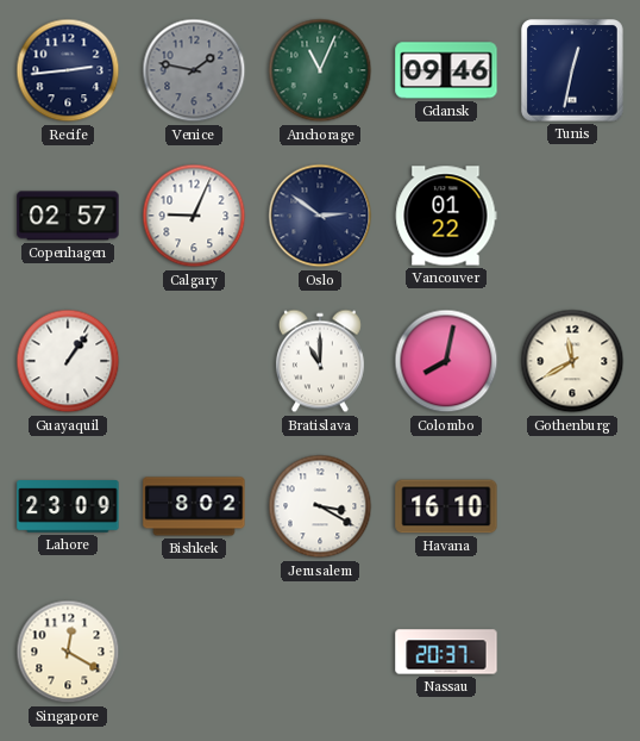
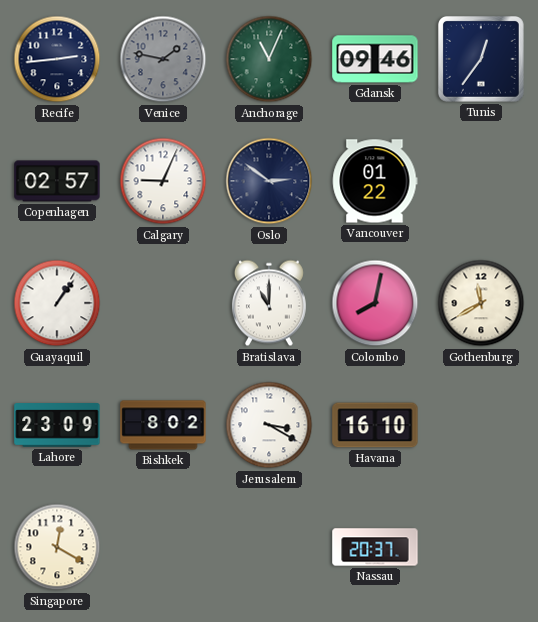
Tunis: 12:32 -> 12:36
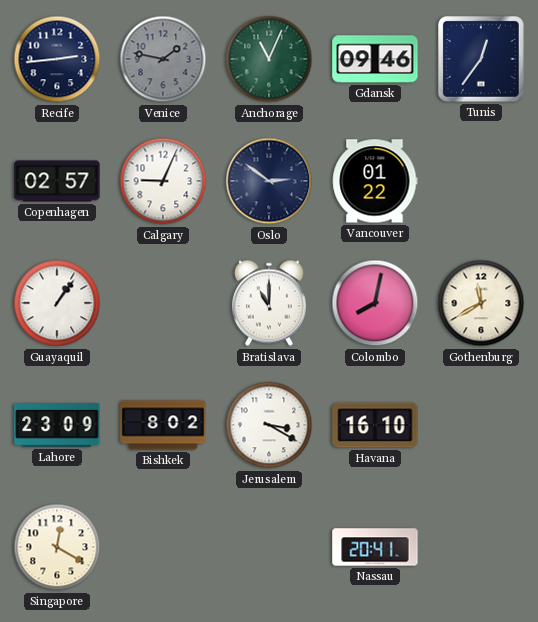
Nassau: 20:37 -> 20:41
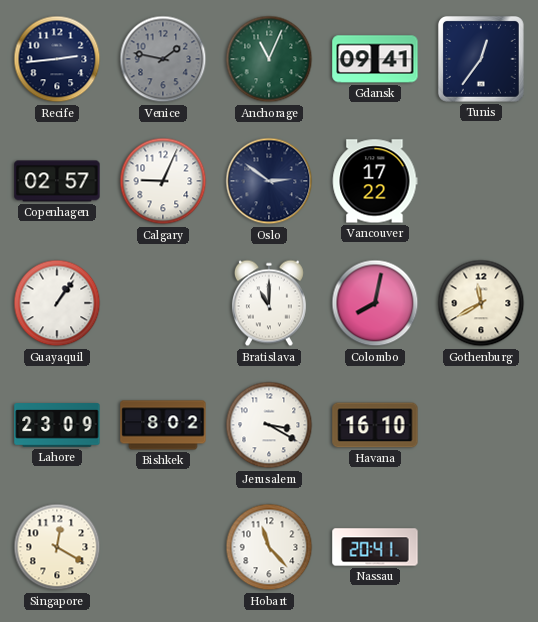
Gdansk: 09:46 -> 09:41
Vancouver: 01:22 -> 17:22
Hobart: none -> 11:23
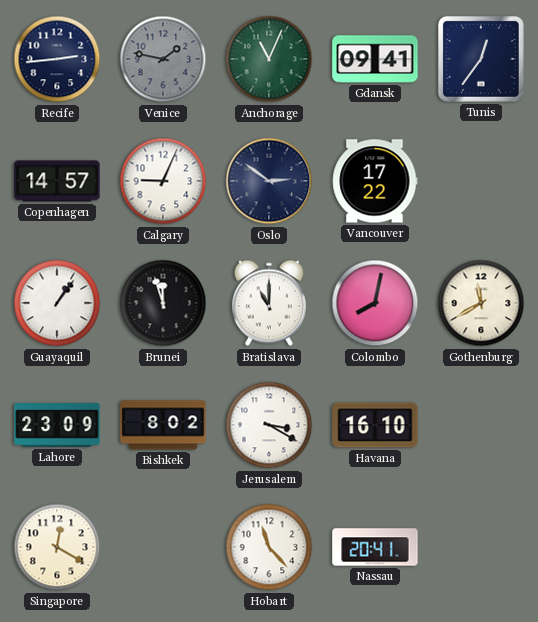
Copenhagen: 02:57 -> 14:57
Brunei: none -> 11:57
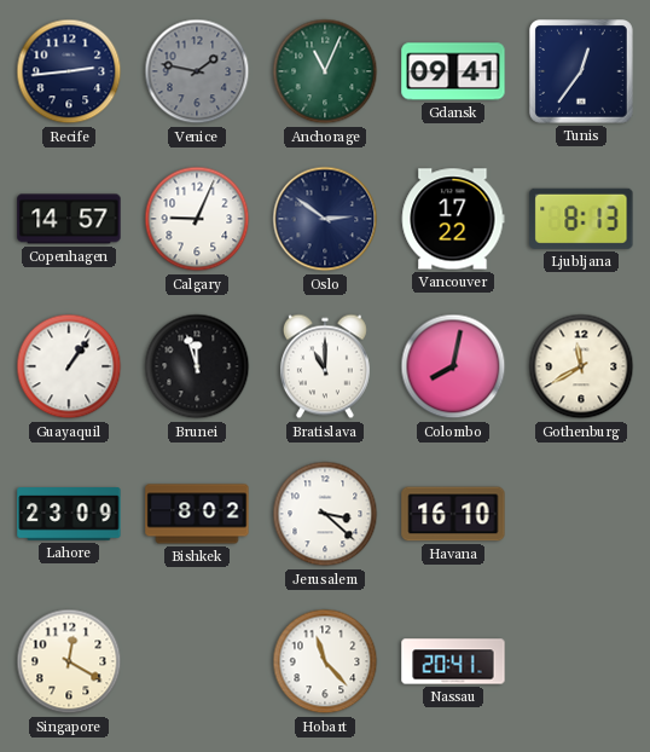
Ljubljana: none -> 8:13
Jerusalem: 3:20 -> 3:22
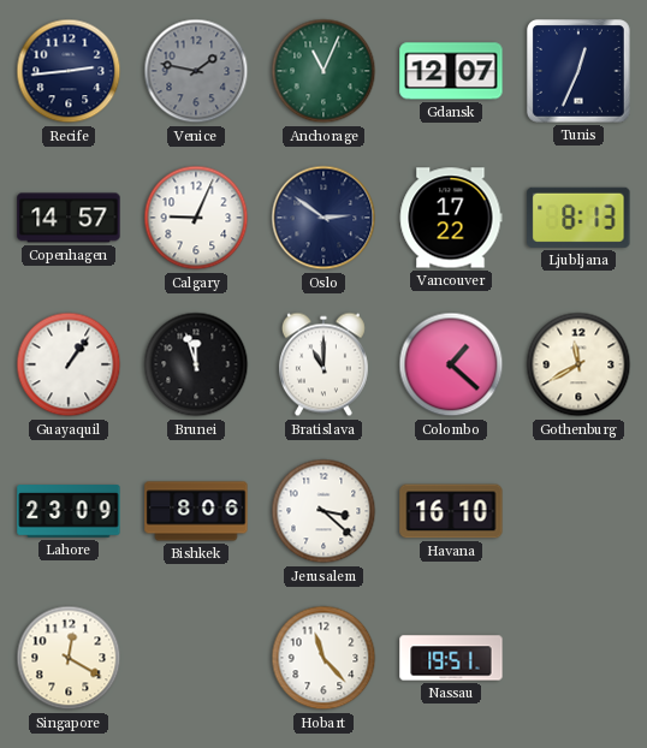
Gdansk: 09:41 -> 12:07
Tunis: 12:36 -> 12:34
Colombo: 8:02 -> 1:22
Bishkek: 8:02 -> 8:06
Nassau: 20:41 -> 19:51
